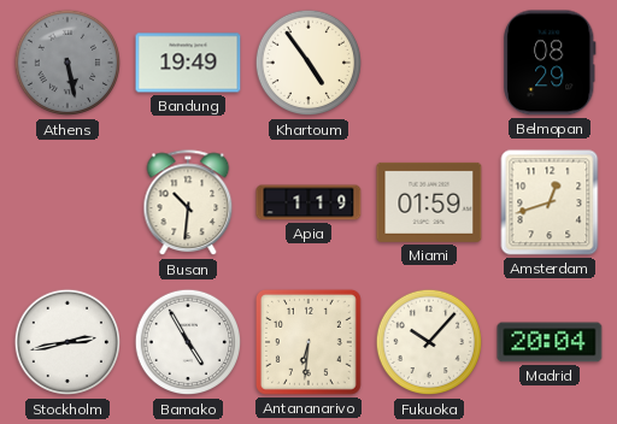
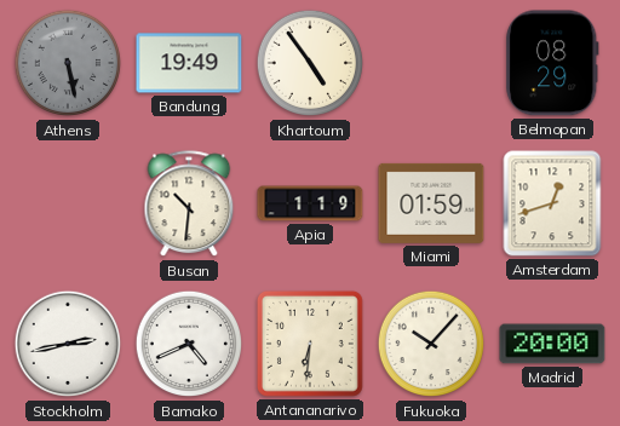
Bamako: 4:55 -> 4:41
Madrid: 20:04 -> 20:00
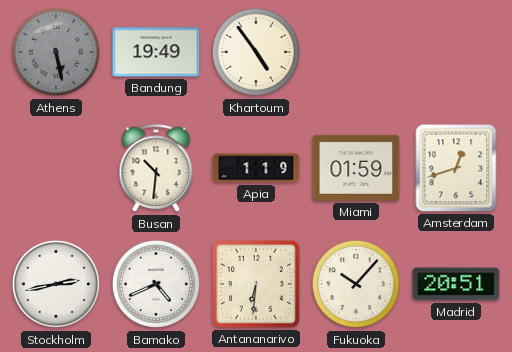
Belmopan: 08:29 -> none
Madrid: 20:00 -> 20:51
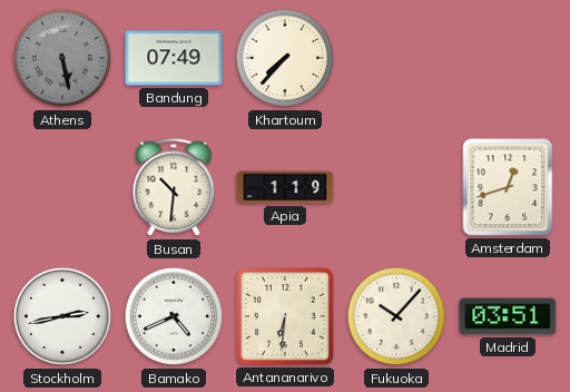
Bandung: 19:49 -> 07:49
Khartoum: 4:54 -> 7:37
Miami: 01:59 -> none
Madrid: 20:51 -> 03:51
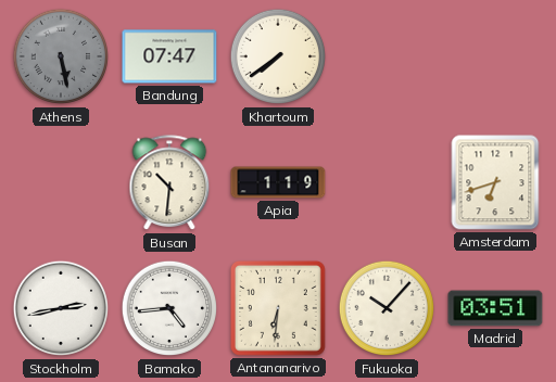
Bandung: 07:49 -> 07:47
Khartoum: 7:37 -> 7:39
Amsterdam: 12:42 -> 6:42
Bamako: 4:41 -> 4:44
